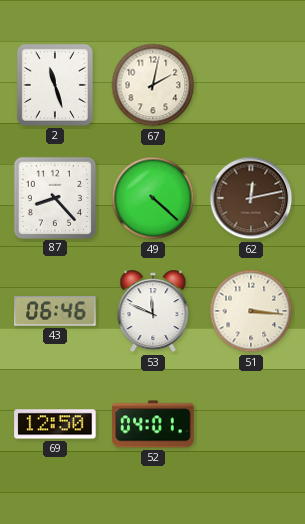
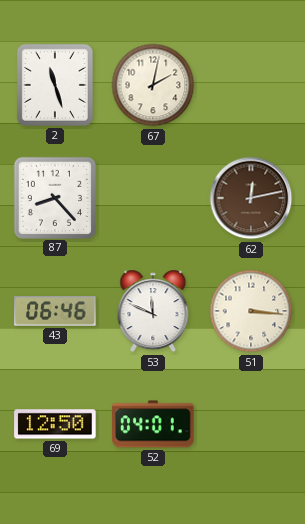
49: 4:22 -> none
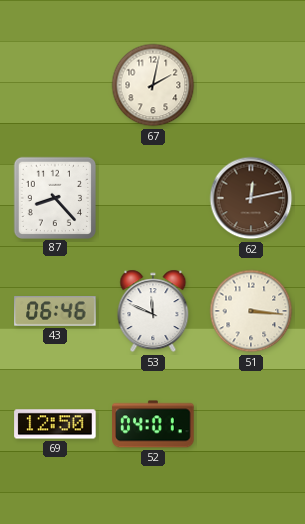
2: 11:27 -> none
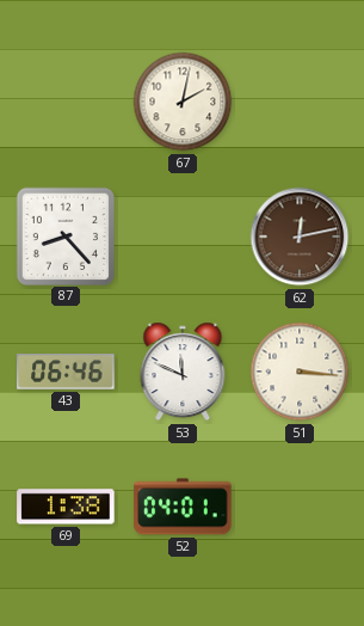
69: 12:50 -> 1:38
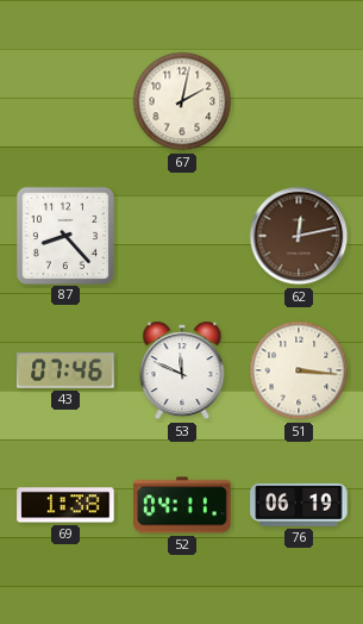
43: 06:46 -> 07:46
52: 04:01 -> 04:11
76: none -> 06:19
